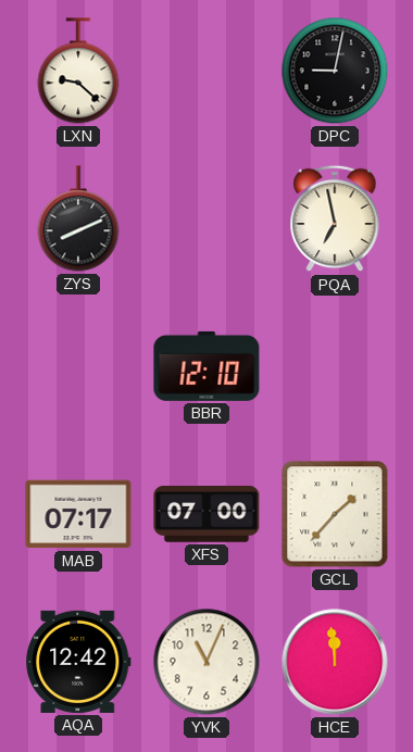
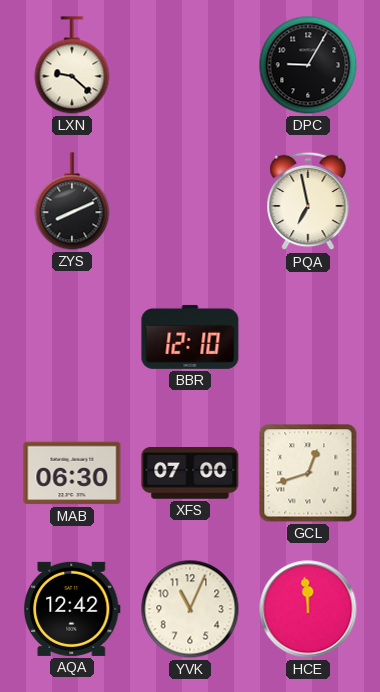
DPC: 9:02 -> 9:05
MAB: 07:17 -> 06:30
GCL: 1:37 -> 12:42
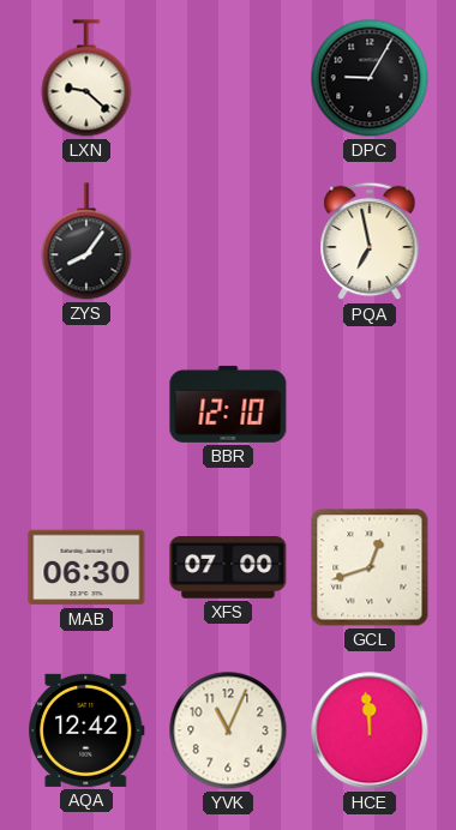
ZYS: 8:11 -> 8:06
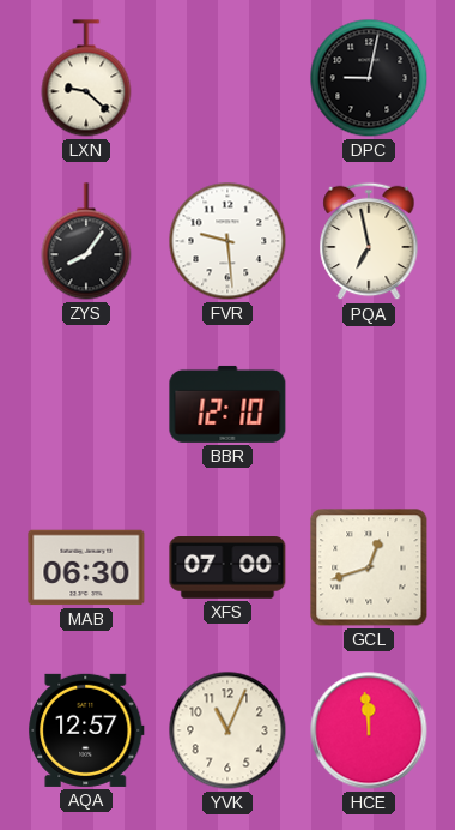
DPC: 9:05 -> 9:02
FVR: none -> 9:29
AQA: 12:42 -> 12:57
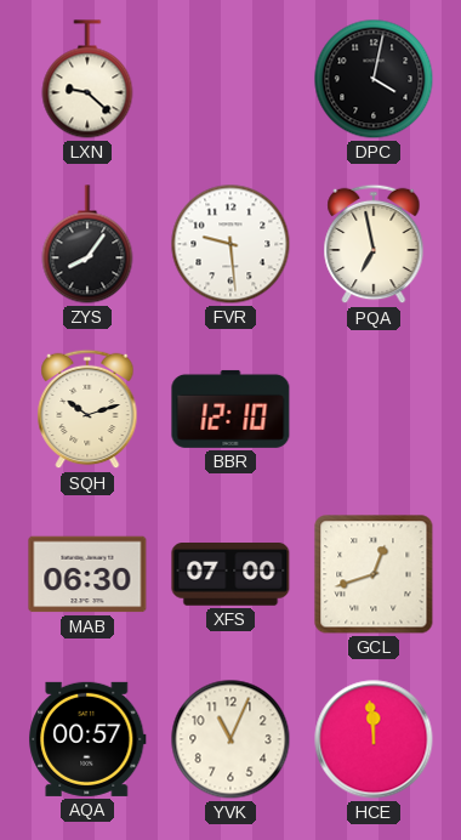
DPC: 9:02 -> 4:02
SQH: none -> 10:12
AQA: 12:57 -> 00:57
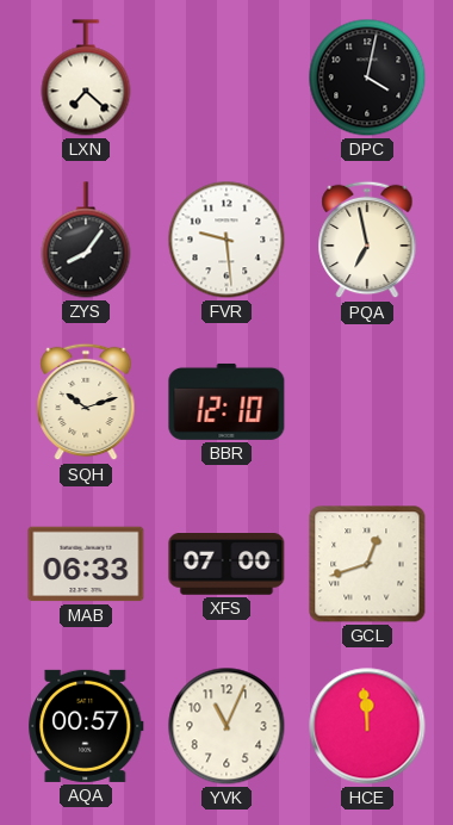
LXN: 9:22 -> 7:22
MAB: 06:30 -> 06:33
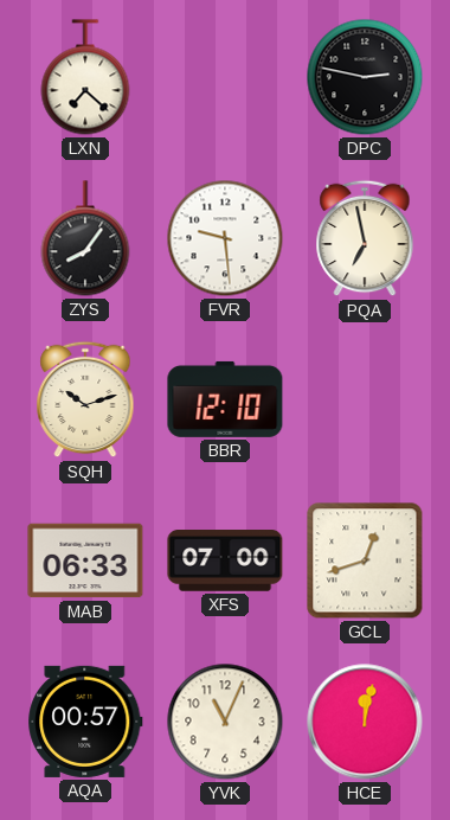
DPC: 4:02 -> 2:47
HCE: 11:59 -> 12:02
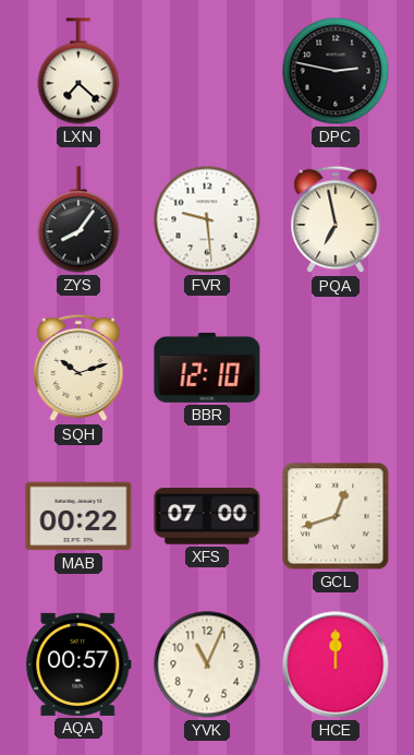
MAB: 06:33 -> 00:22
HCE: 12:02 -> 12:00
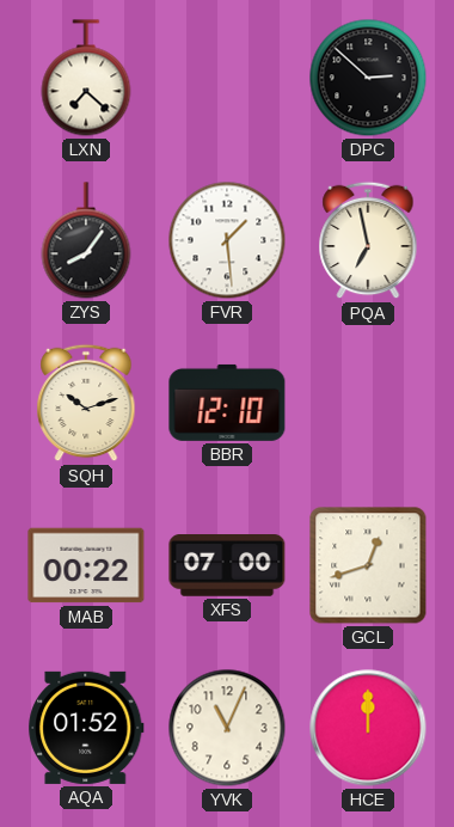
DPC: 2:47 -> 2:52
FVR: 9:29 -> 1:29
AQA: 00:57 -> 01:52
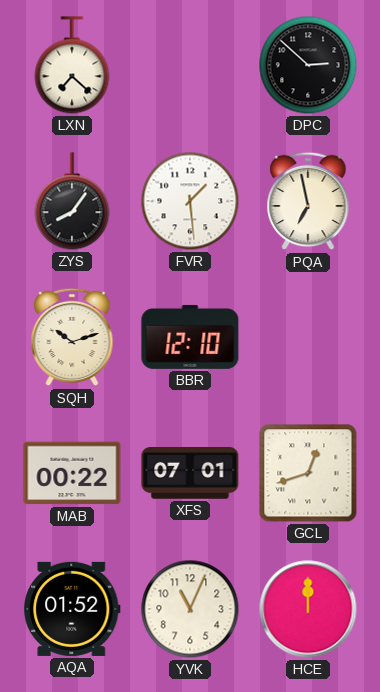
XFS: 07:00 -> 07:01
